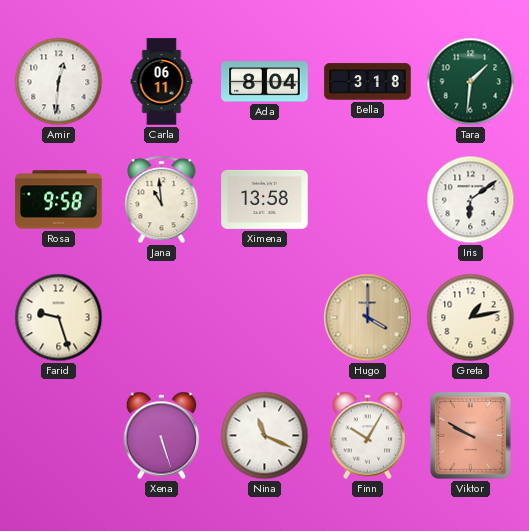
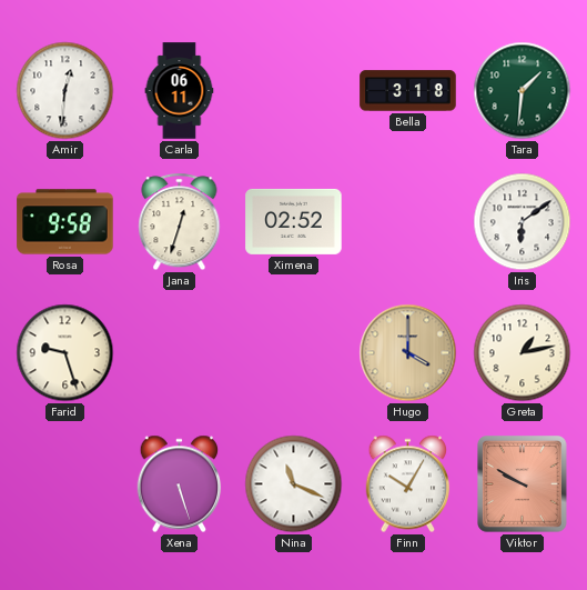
Ada: 8:04 -> none
Jana: 10:59 -> 12:33
Ximena: 13:58 -> 02:52
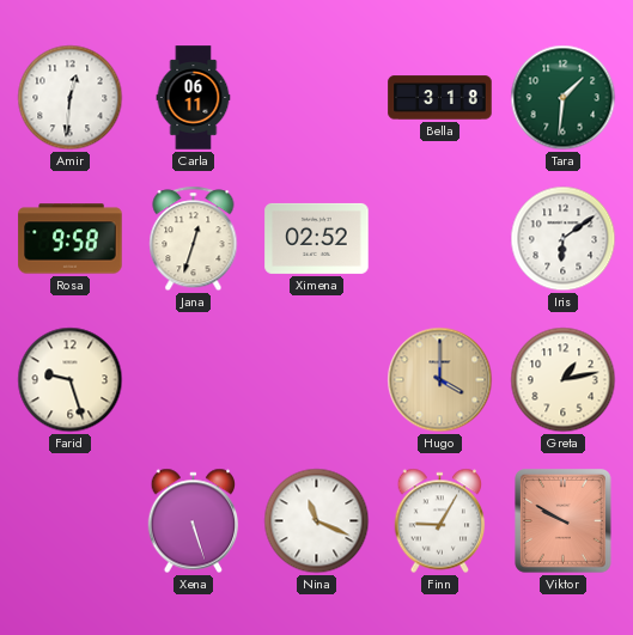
Finn: 10:05 -> 9:05
